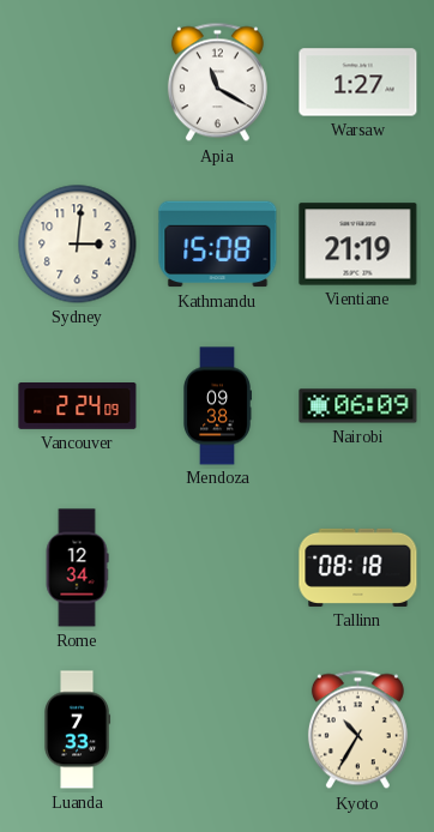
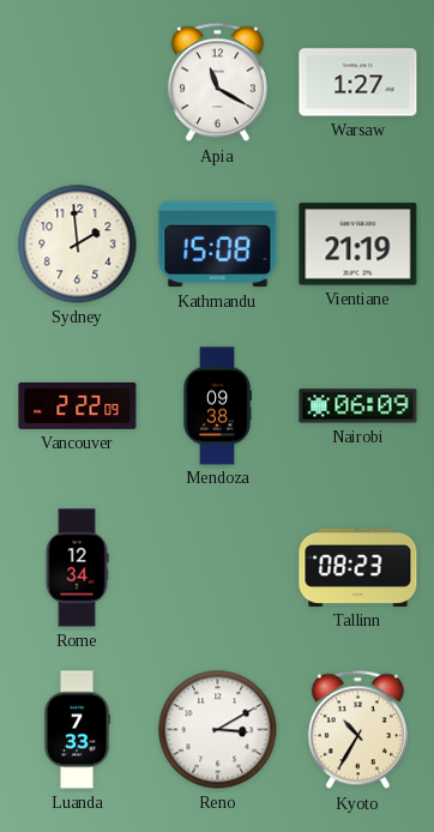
Sydney: 3:01 -> 1:59
Vancouver: 2:24 -> 2:22
Tallinn: 08:18 -> 08:23
Reno: none -> 3:10
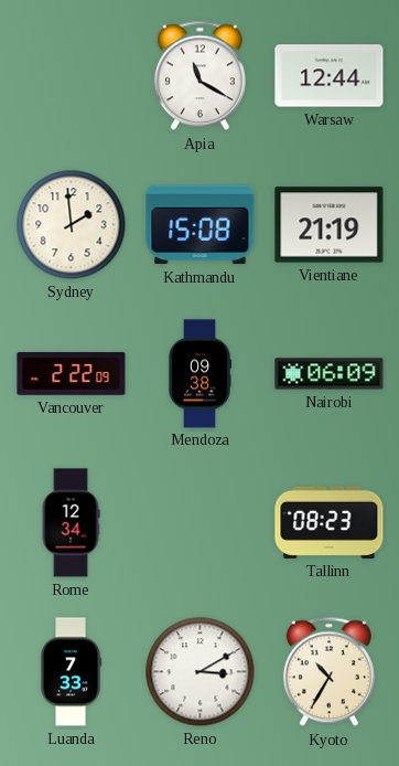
Warsaw: 1:27 -> 12:44
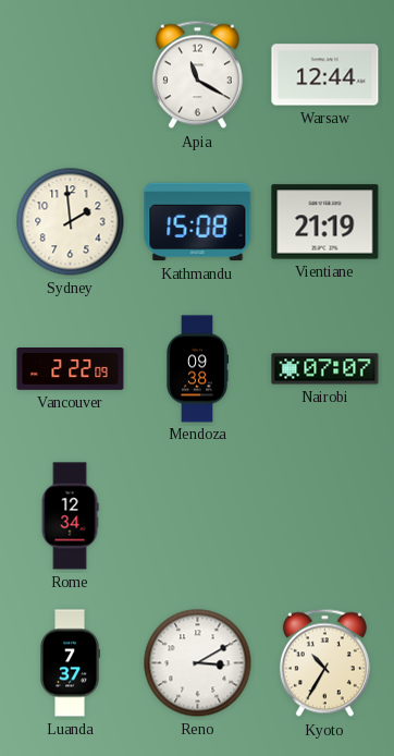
Nairobi: 06:09 -> 07:07
Tallinn: 08:23 -> none
Luanda: 7:33 -> 7:37
